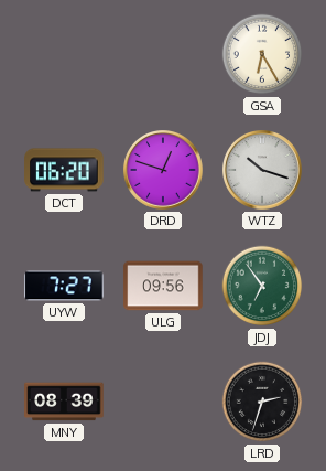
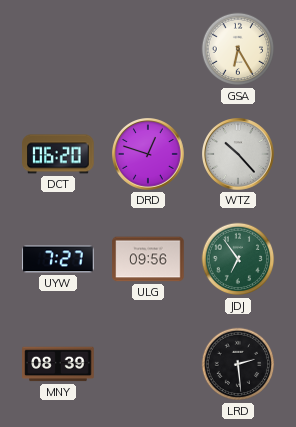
WTZ: 10:18 -> 10:23
LRD: 2:33 -> 2:29
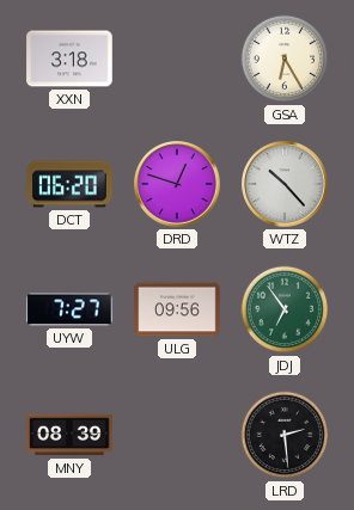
XXN: none -> 3:18
